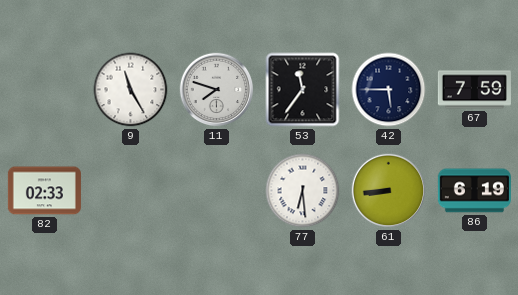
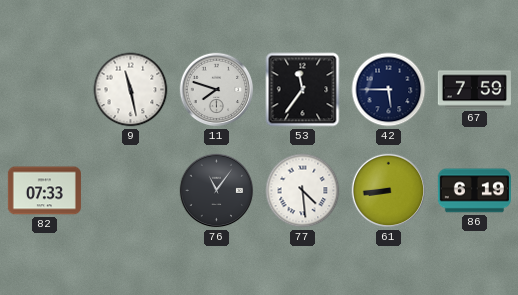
9: 11:25 -> 11:28
82: 02:33 -> 07:33
76: none -> 11:06
77: 6:29 -> 4:29
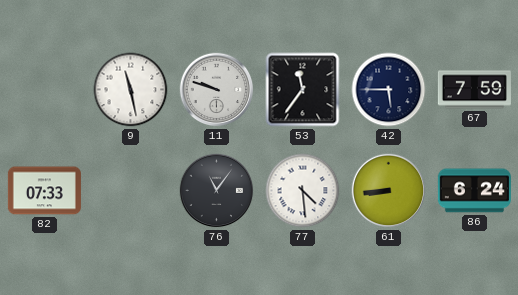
11: 7:48 -> 9:48
86: 6:19 -> 6:24
